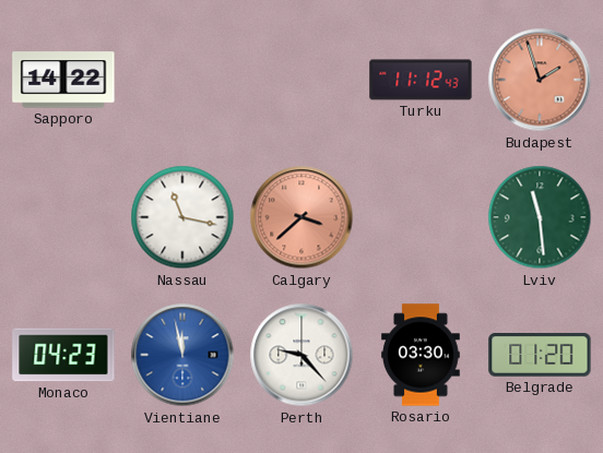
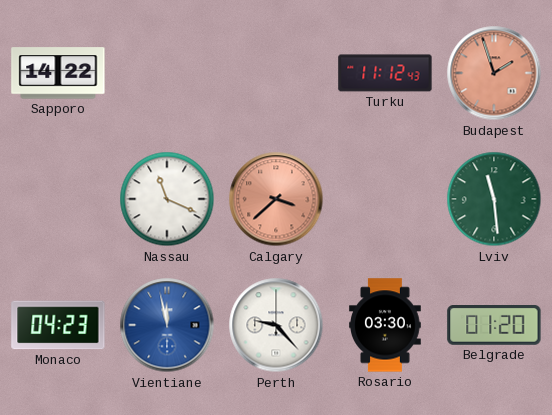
Nassau: 11:17 -> 11:19
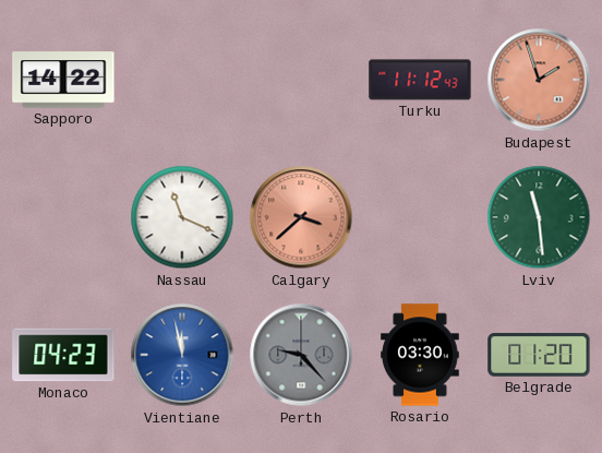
Perth dial: white -> grey
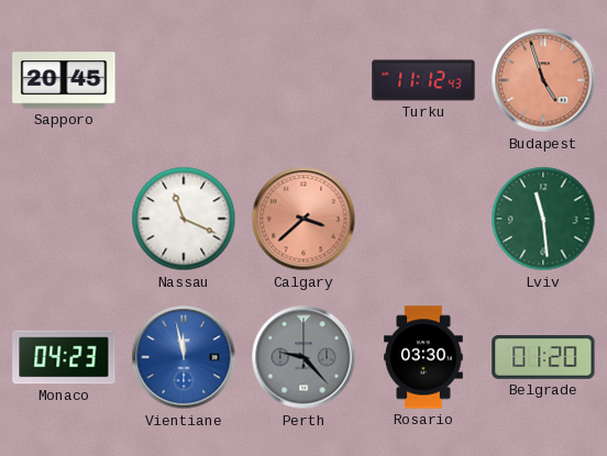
Sapporo: 14:22 -> 20:45
Budapest: 1:57 -> 4:57
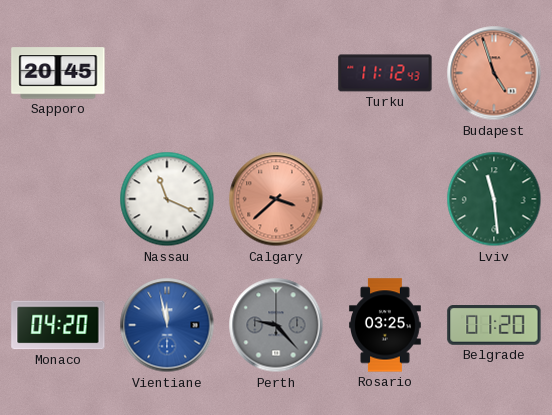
Monaco: 04:23 -> 04:20
Rosario: 03:30 -> 03:25
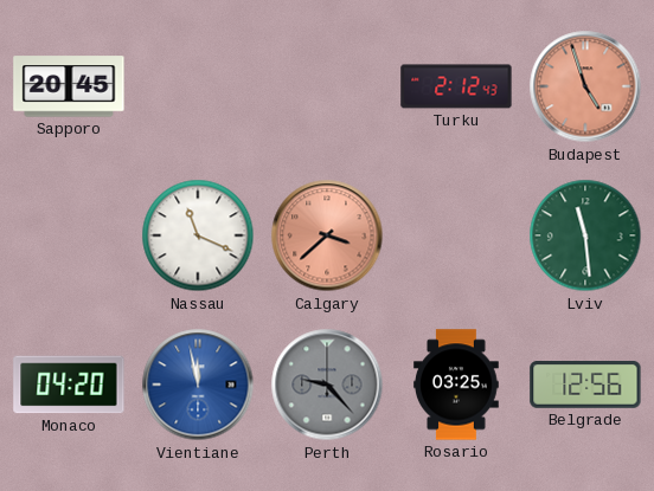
Turku: 11:12 -> 2:12
Belgrade: 01:20 -> 12:56
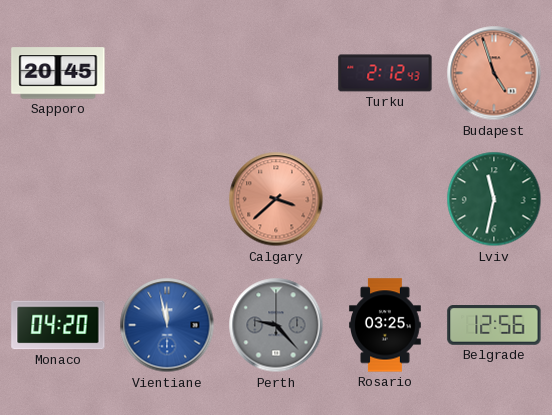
Nassau: 11:19 -> none
Lviv: 11:29 -> 11:32
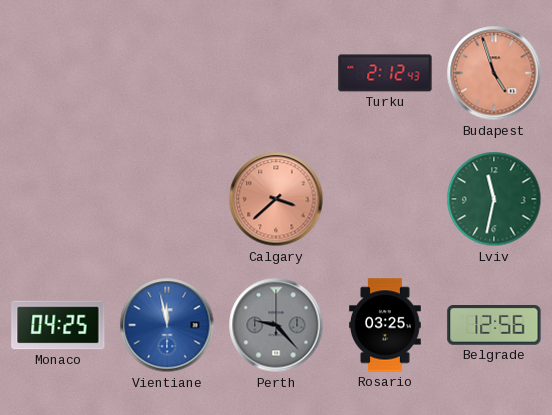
Sapporo: 20:45 -> none
Monaco: 04:20 -> 04:25
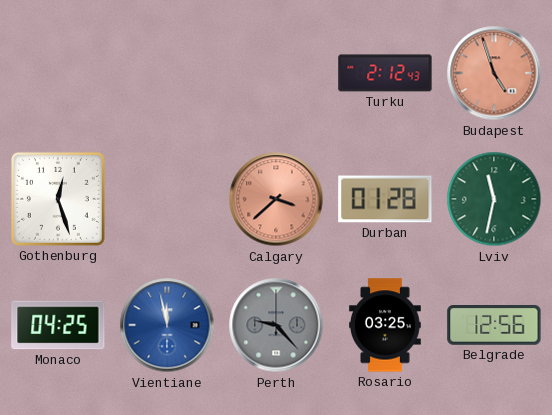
Gothenburg: none -> 12:27
Durban: none -> 01:28
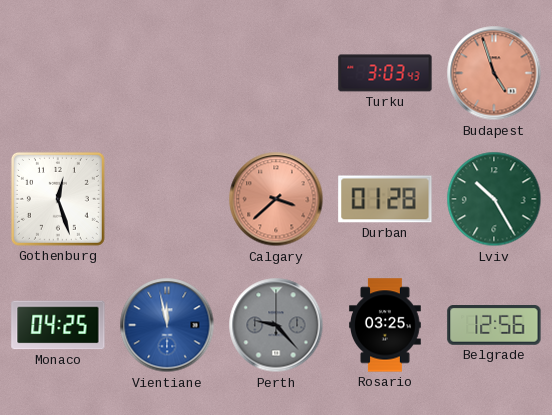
Turku: 2:12 -> 3:03
Lviv: 11:32 -> 10:25
